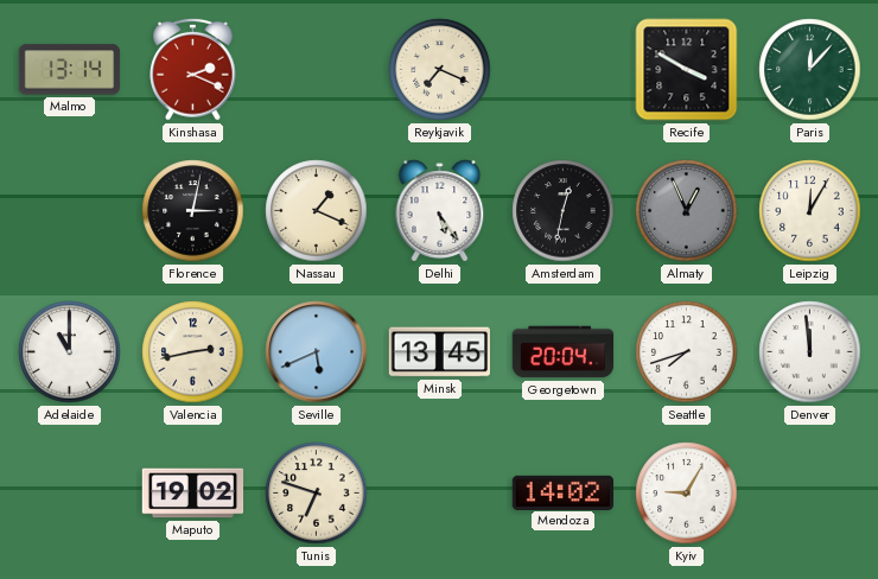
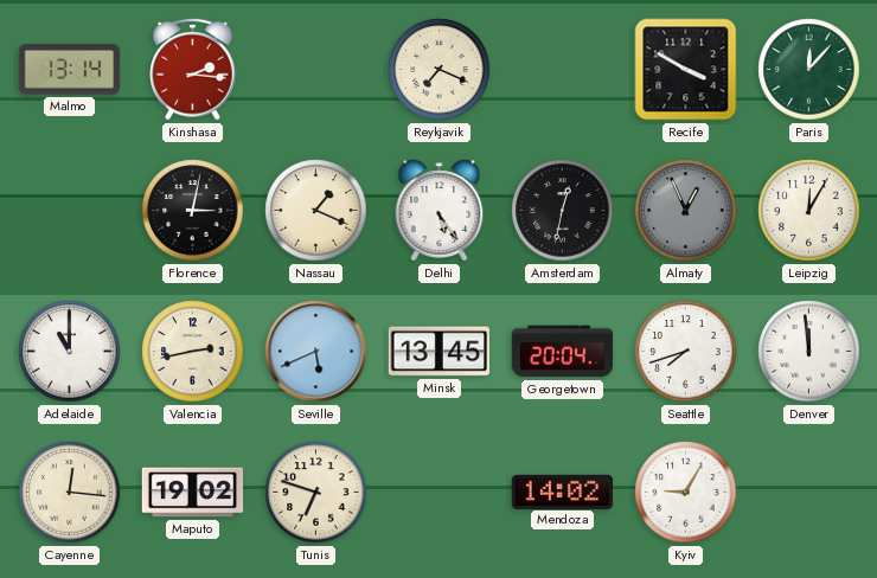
Kinshasa: 2:19 -> 2:16
Cayenne: none -> 12:16
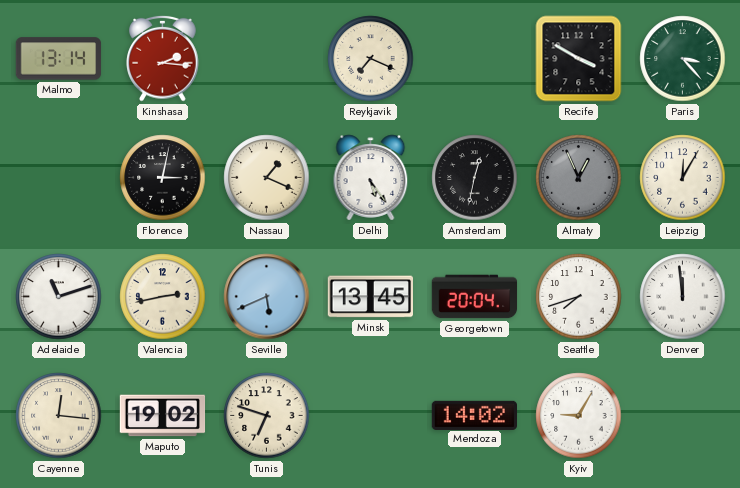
Paris: 12:07 -> 3:23
Adelaide: 11:00 -> 11:12
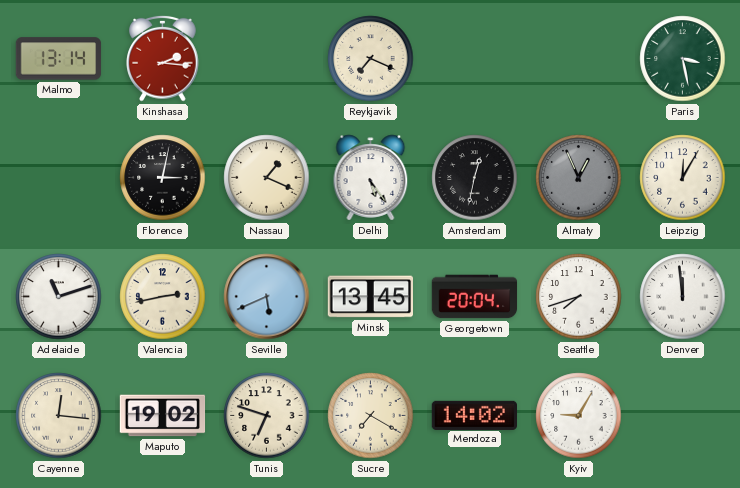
Recife: 3:50 -> none
Paris: 3:23 -> 3:28
Sucre: none -> 7:20
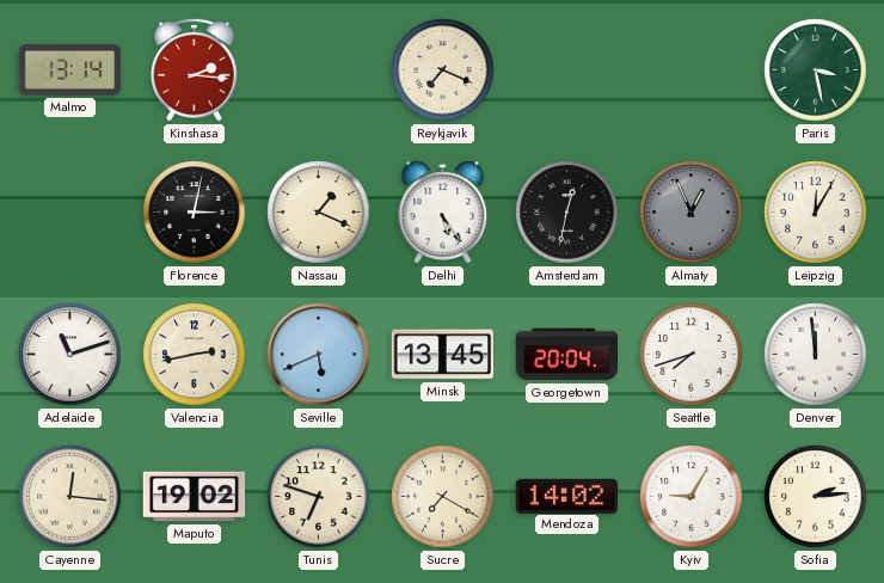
Sofia: none -> 2:14
